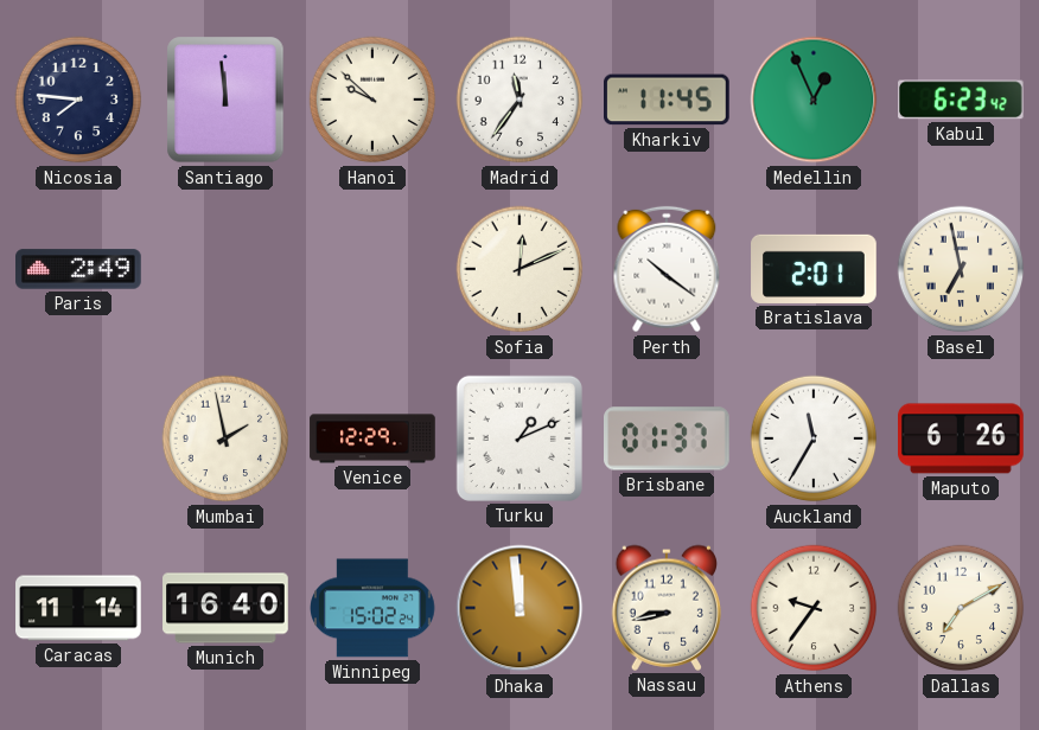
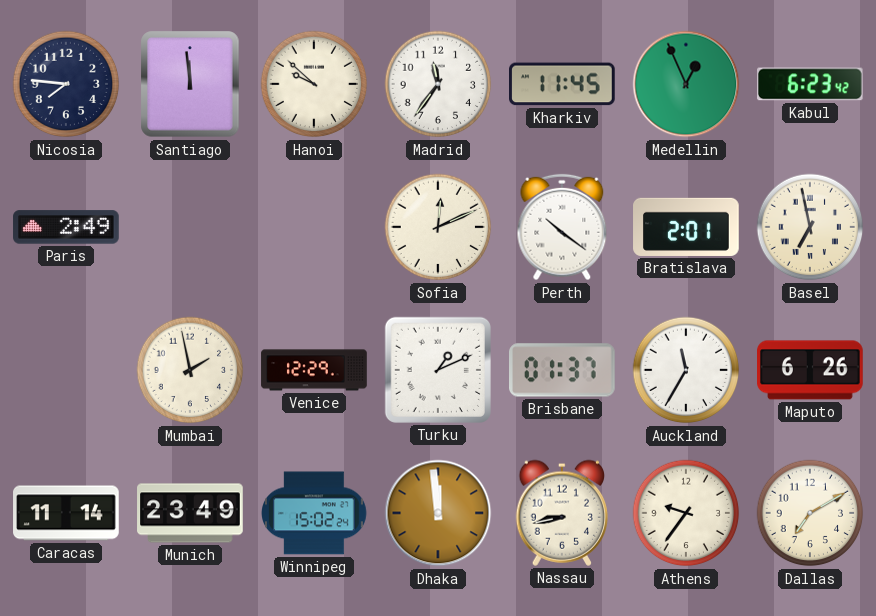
Munich: 16:40 -> 23:49
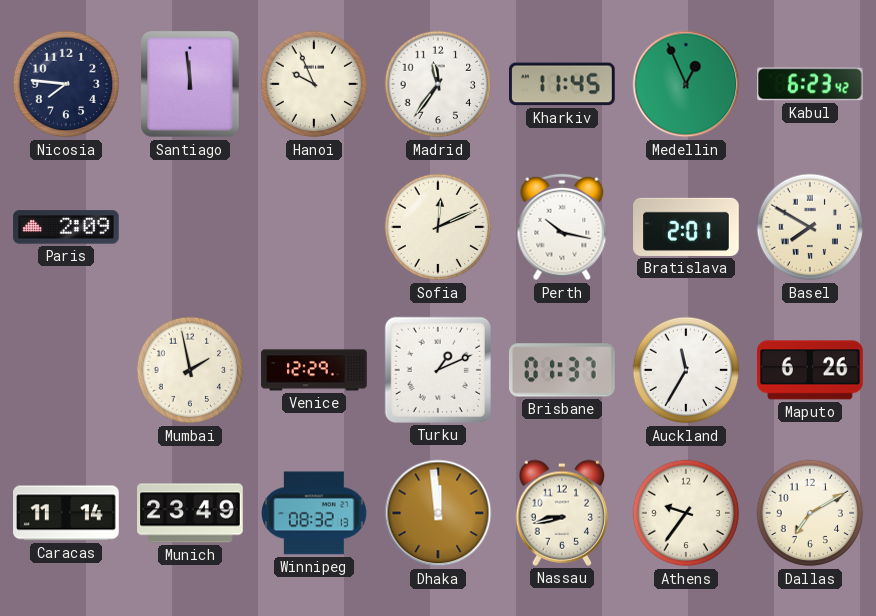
Hanoi: 9:52 -> 9:56
Paris: 2:49 -> 2:09
Perth: 10:21 -> 10:17
Basel: 6:58 -> 7:50
Winnipeg: 15:02 -> 08:32
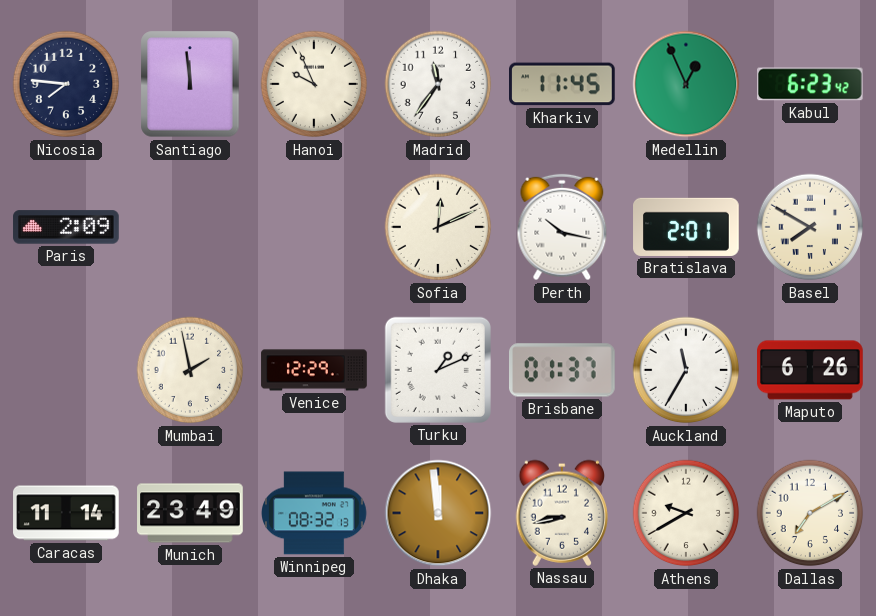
Athens: 9:36 -> 9:40
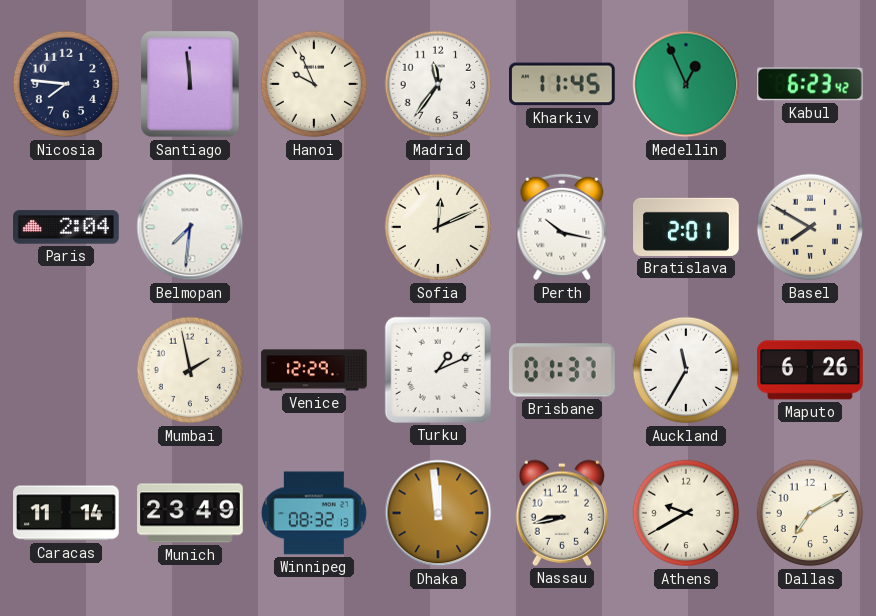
Paris: 2:09 -> 2:04
Belmopan: none -> 7:31
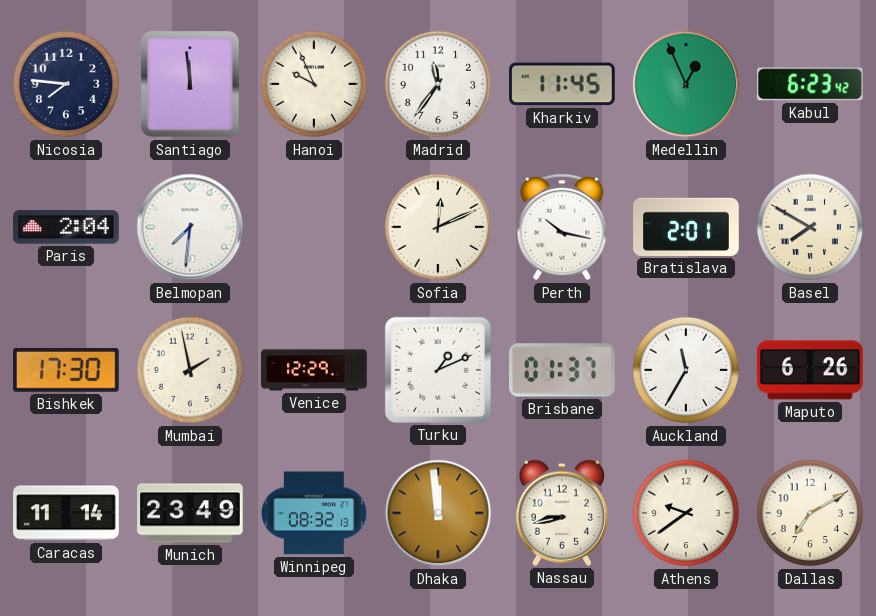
Bishkek: none -> 17:30
Athens: 9:40 -> 9:39
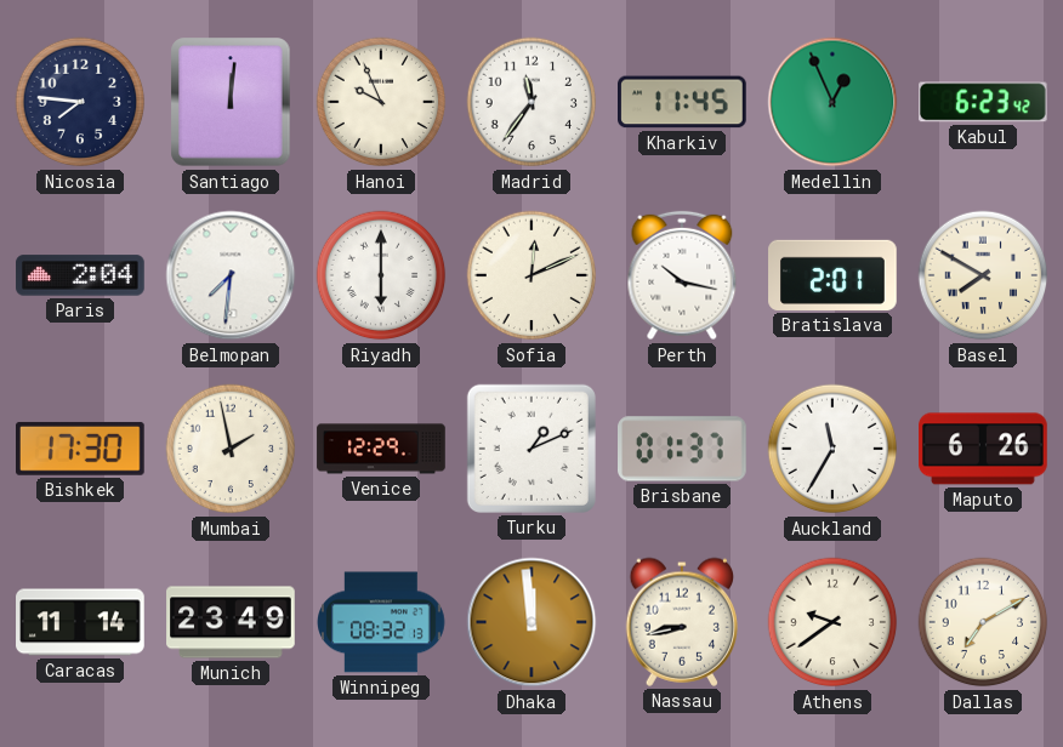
Santiago: 11:59 -> 12:01
Riyadh: none -> 6:00
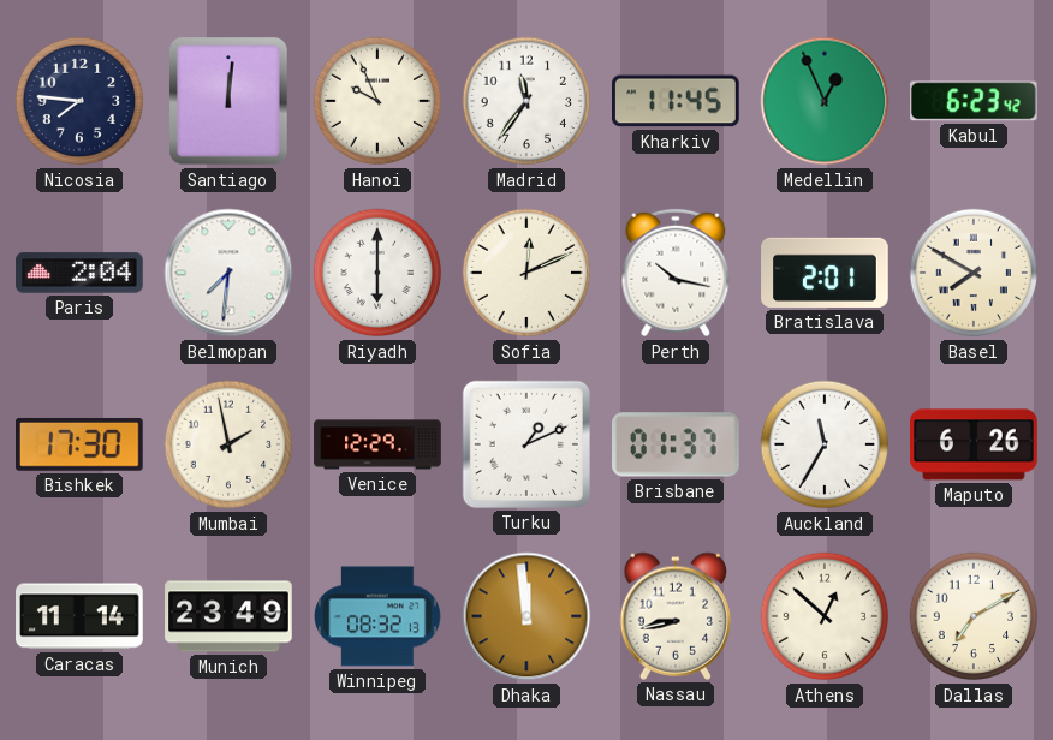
Athens: 9:39 -> 12:52
